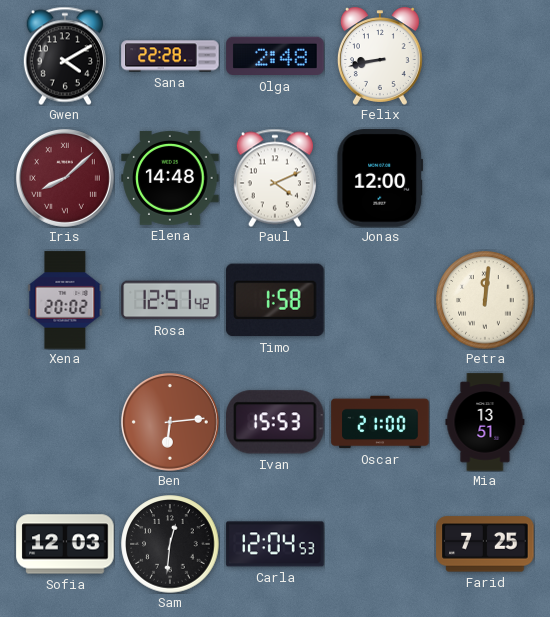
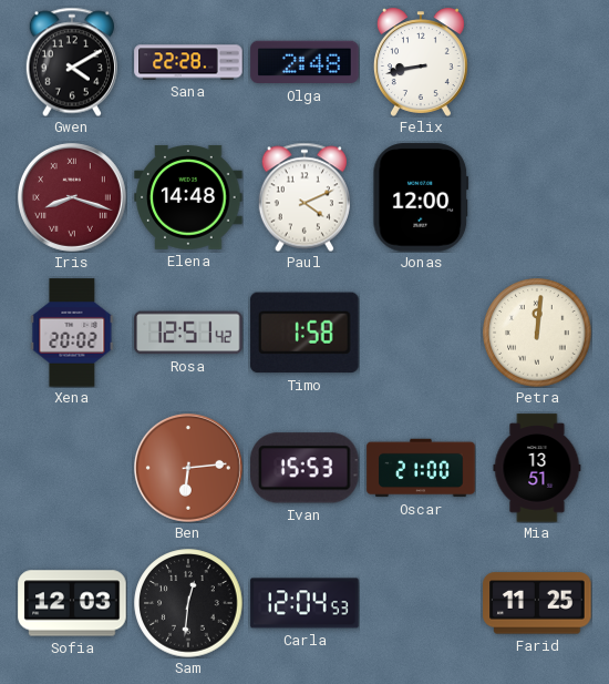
Iris: 8:08 -> 8:18
Farid: 7:25 -> 11:25
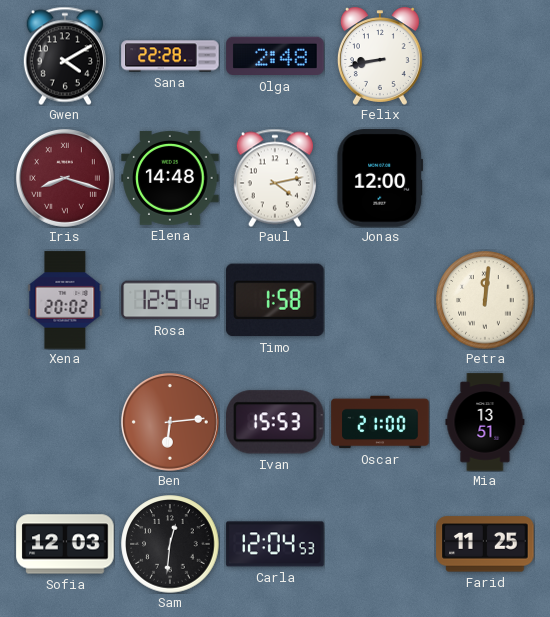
Paul: 4:11 -> 4:13
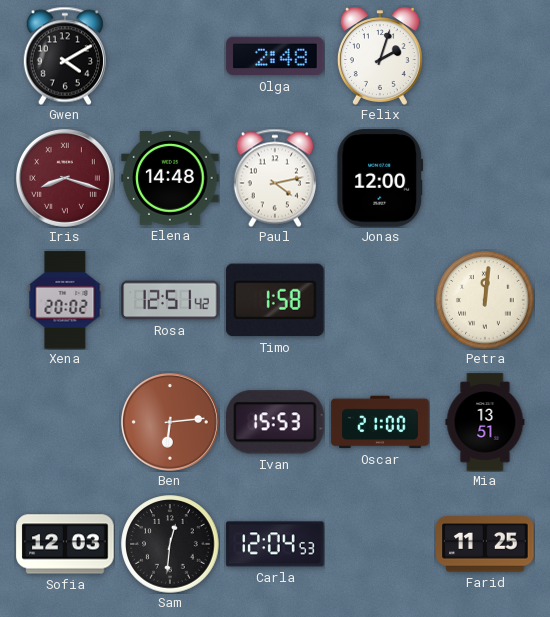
Sana: 22:28 -> none
Felix: 8:43 -> 2:03
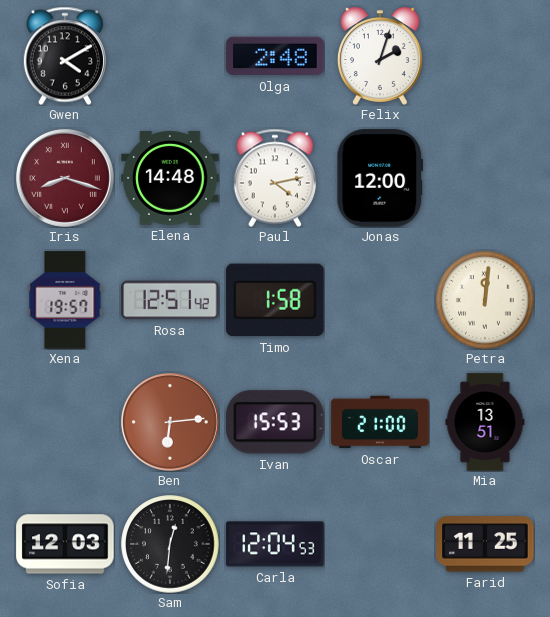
Xena: 20:02 -> 19:57
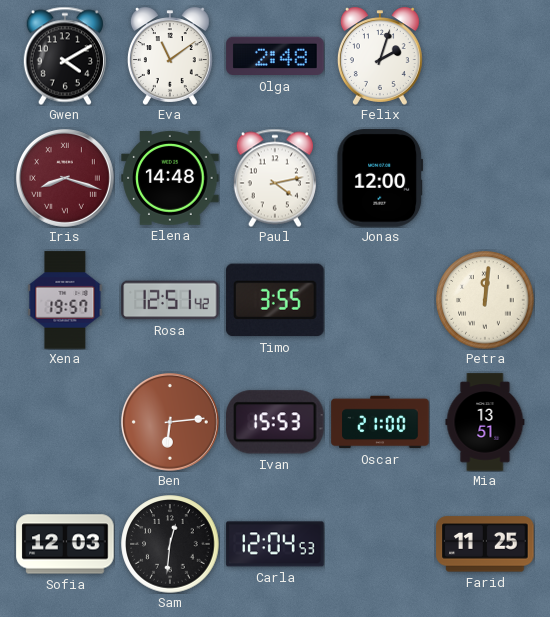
Eva: none -> 11:09
Timo: 1:58 -> 3:55
